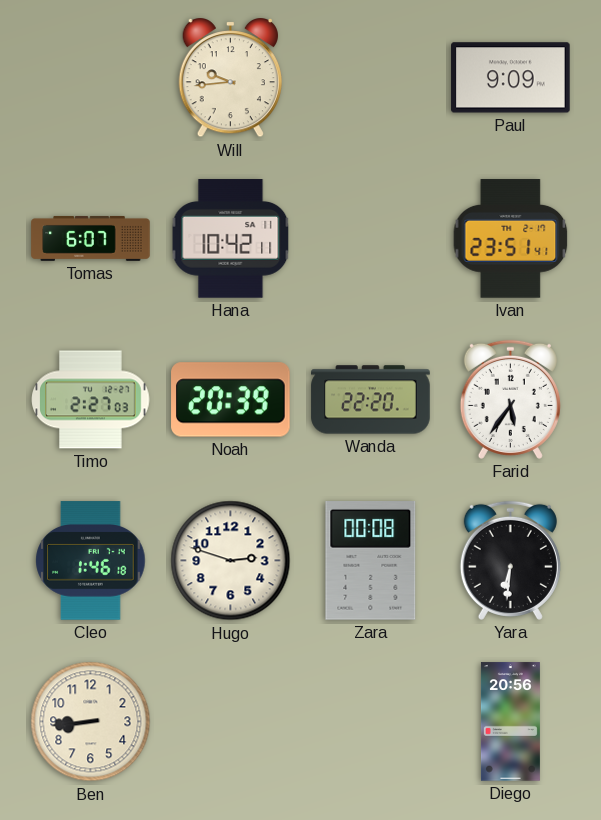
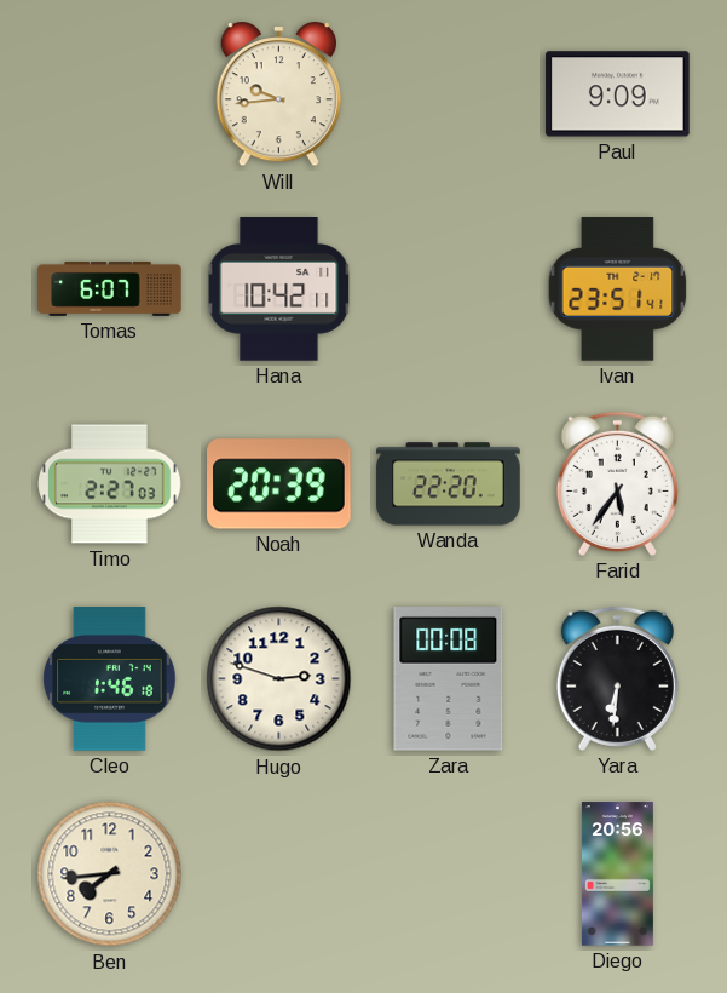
Ben: 8:44 -> 7:44
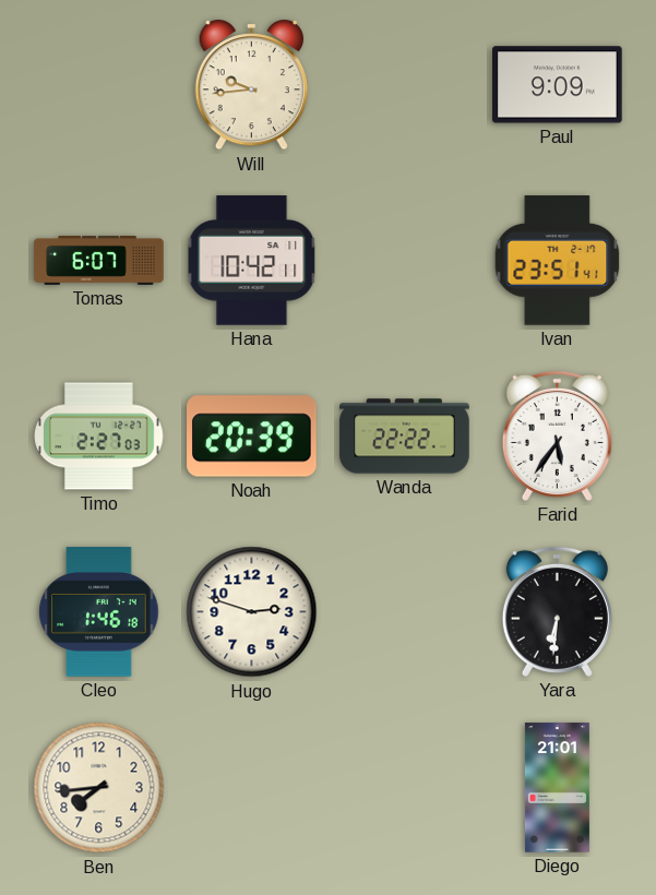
Wanda: 22:20 -> 22:22
Zara: 00:08 -> none
Diego: 20:56 -> 21:01
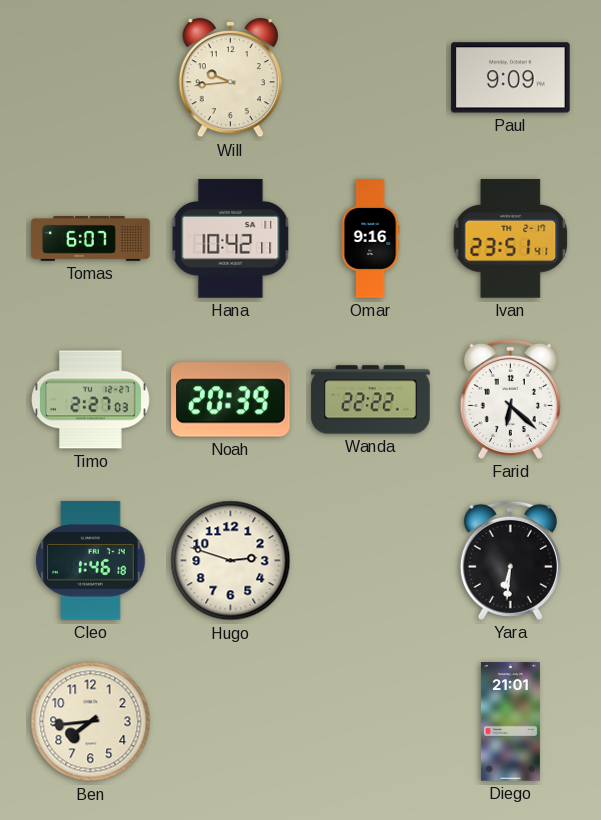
Omar: none -> 9:16
Farid: 5:36 -> 6:22
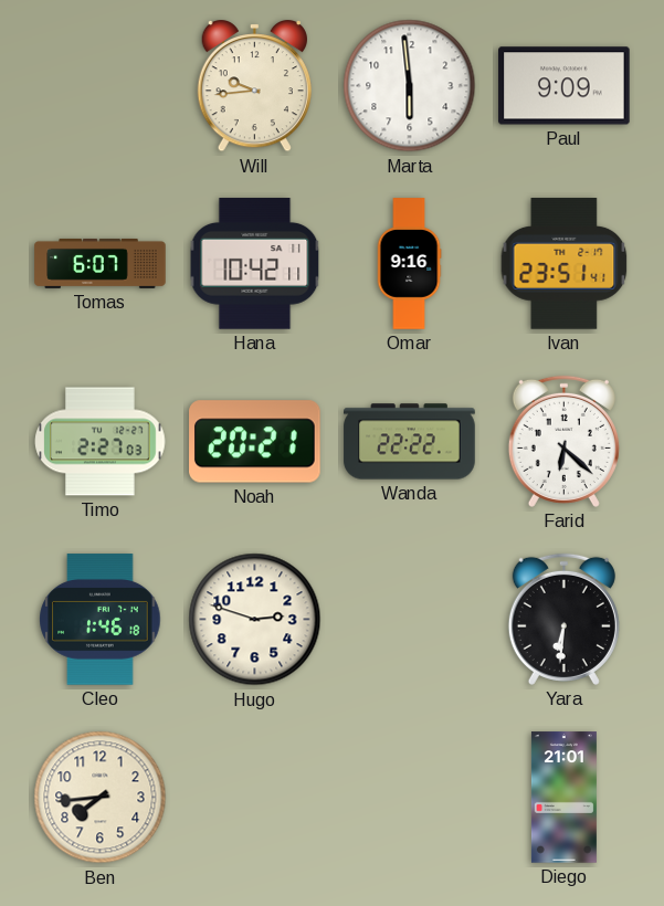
Marta: none -> 5:59
Noah: 20:39 -> 20:21
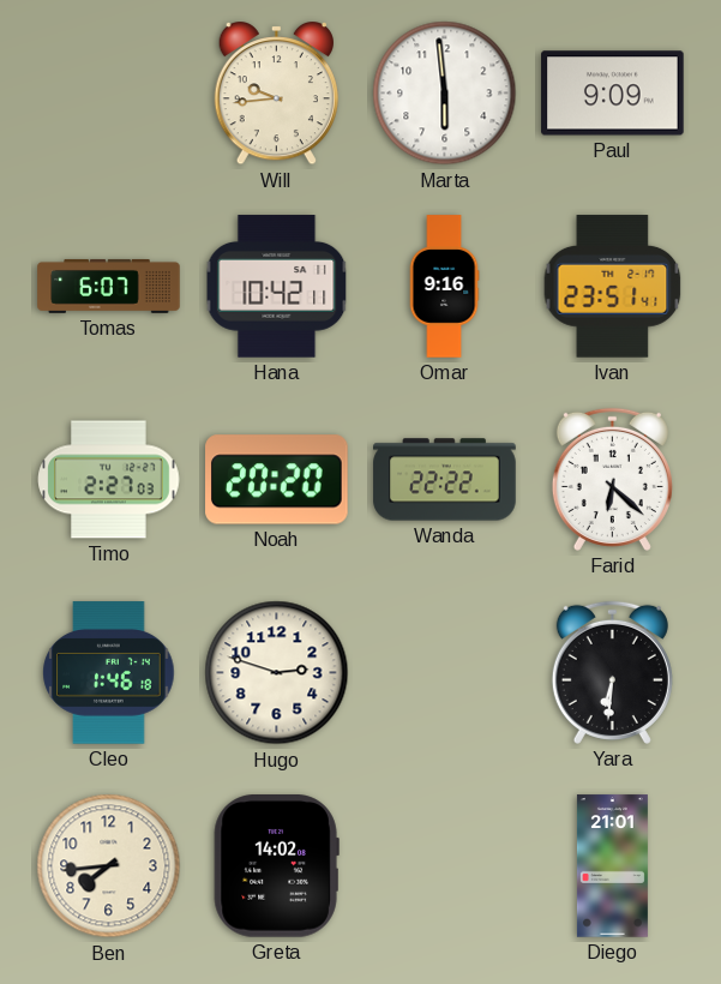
Noah: 20:21 -> 20:20
Greta: none -> 14:02
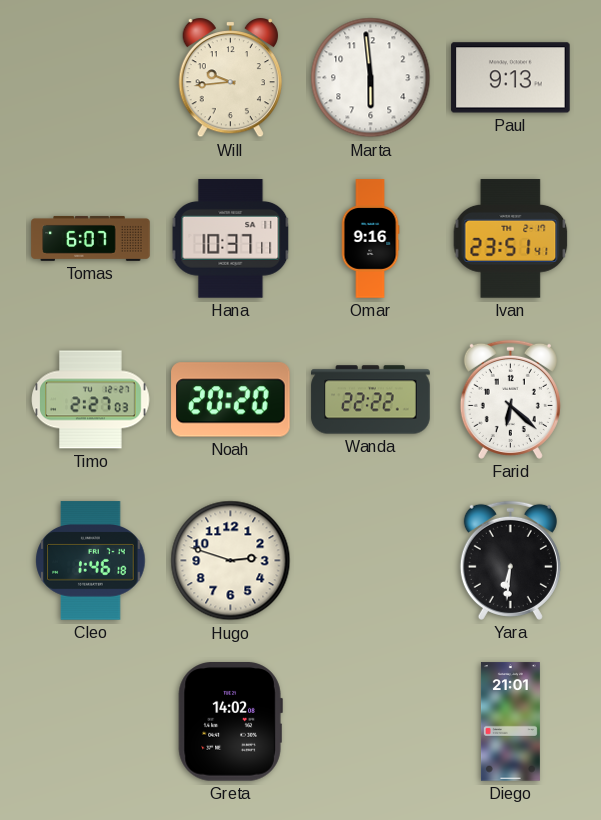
Paul: 9:09 -> 9:13
Hana: 10:42 -> 10:37
Ben: 7:44 -> none
